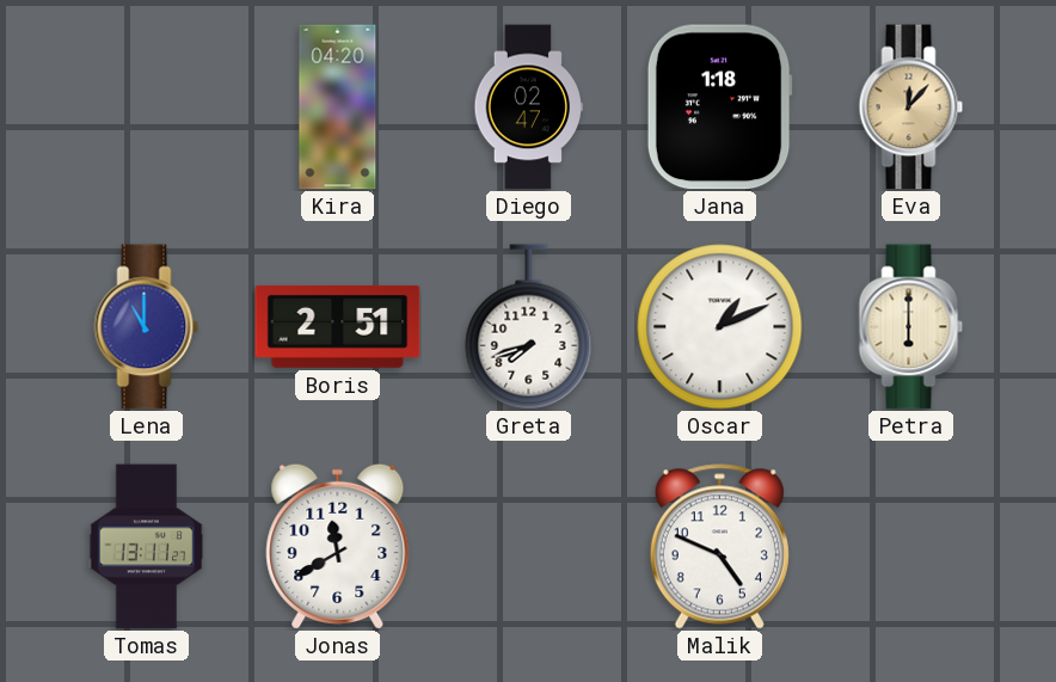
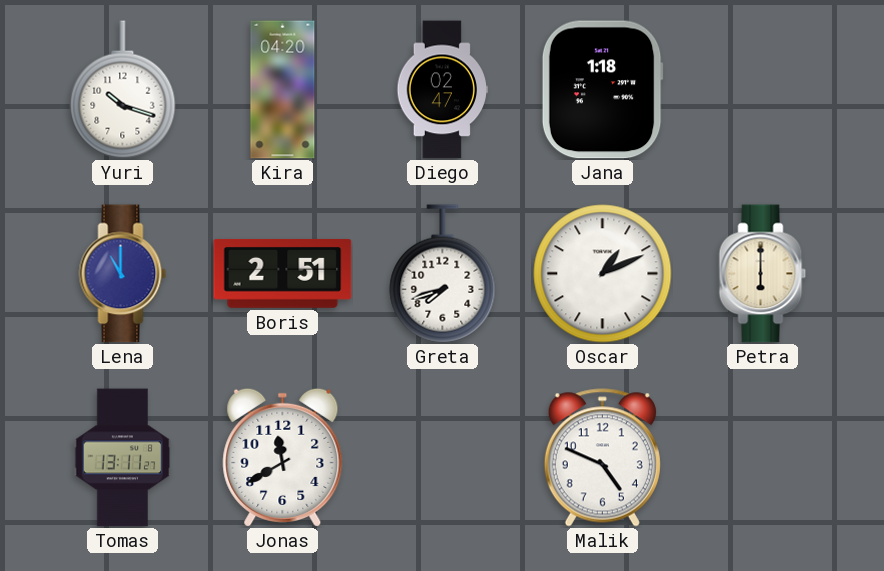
Yuri: none -> 10:18
Eva: 12:07 -> none
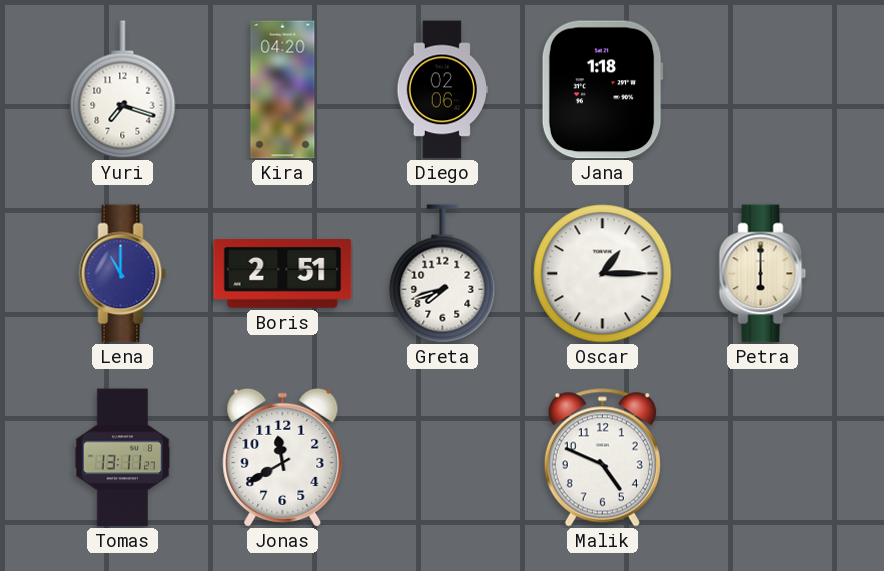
Yuri: 10:18 -> 7:18
Diego: 02:47 -> 02:06
Oscar: 1:11 -> 1:15
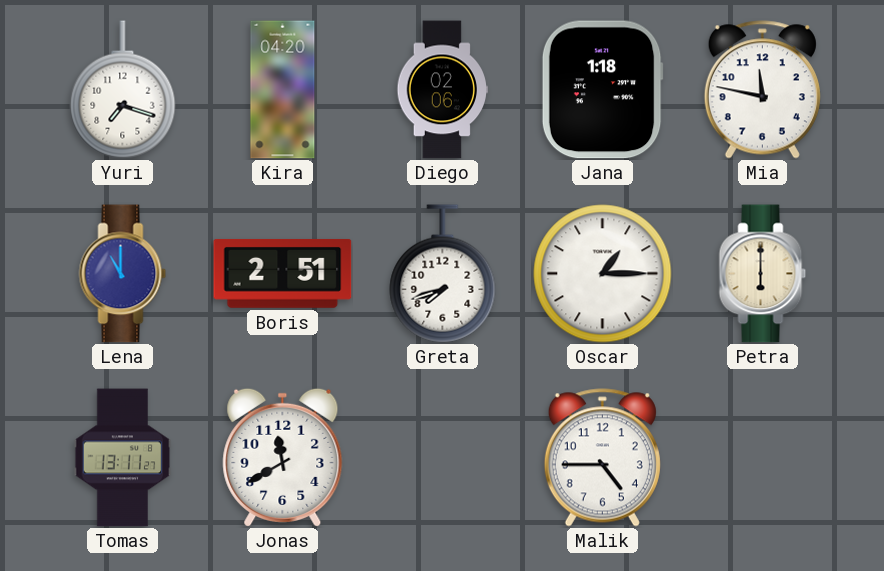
Mia: none -> 11:47
Malik: 4:49 -> 4:45
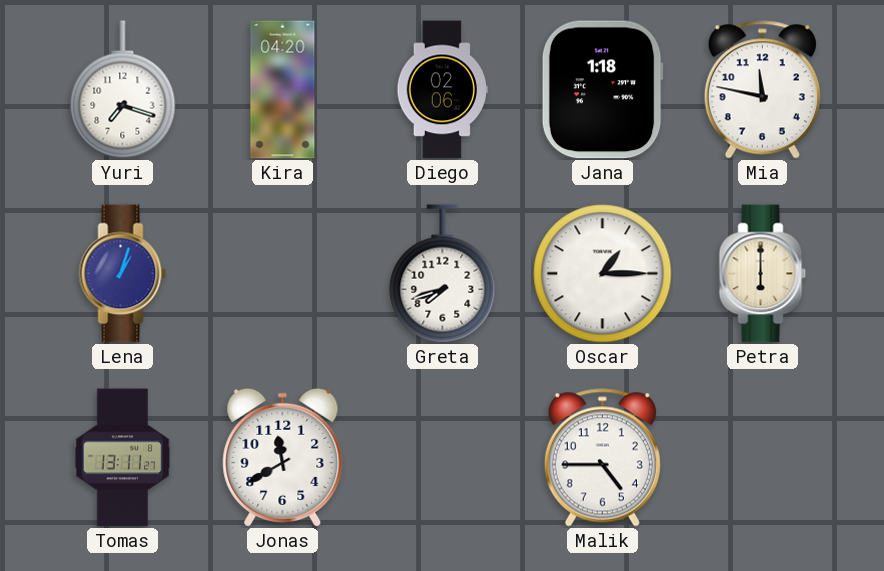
Lena: 11:00 -> 1:03
Boris: 2:51 -> none
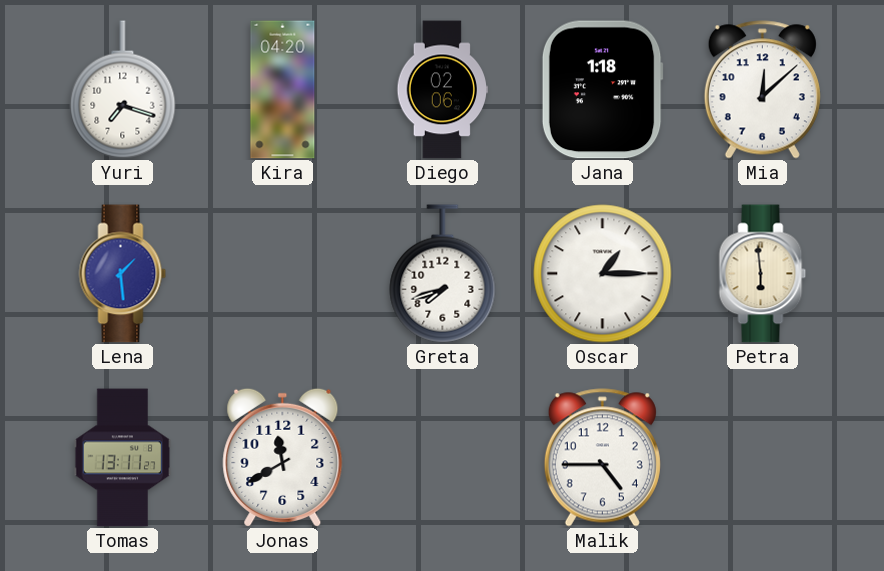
Mia: 11:47 -> 12:08
Lena: 1:03 -> 1:29
Petra: 6:00 -> 5:59
